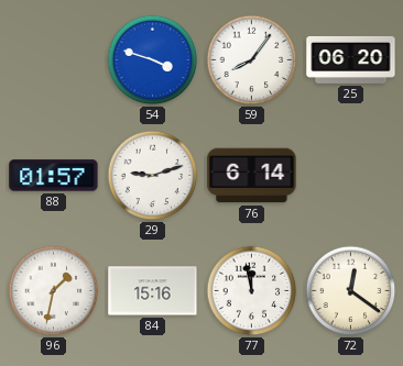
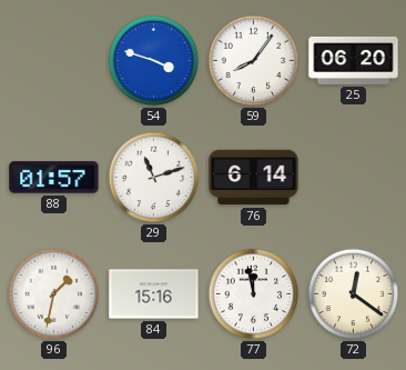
29: 9:12 -> 11:12
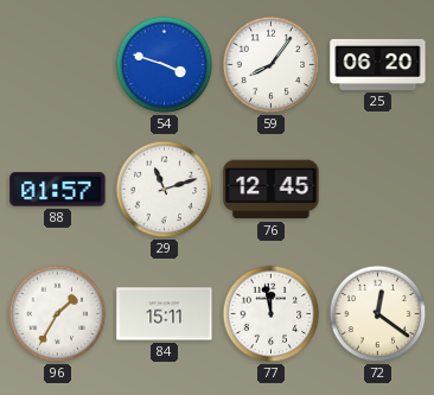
76: 6:14 -> 12:45
96: 1:32 -> 1:35
84: 15:16 -> 15:11
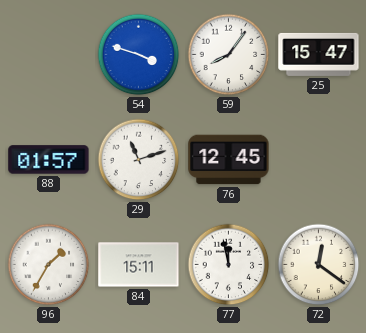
25: 06:20 -> 15:47
